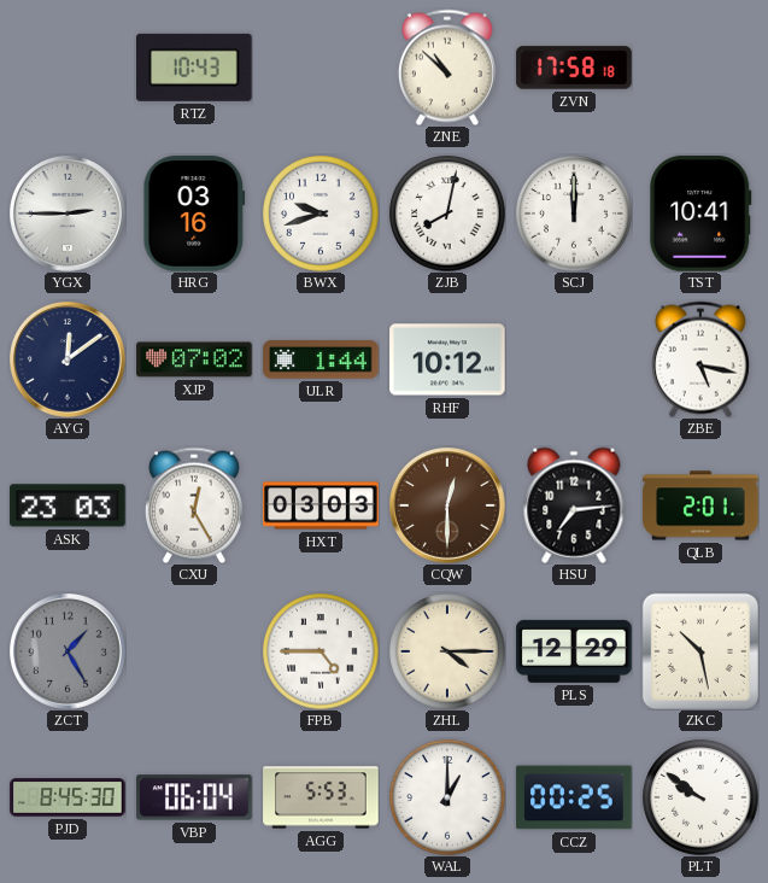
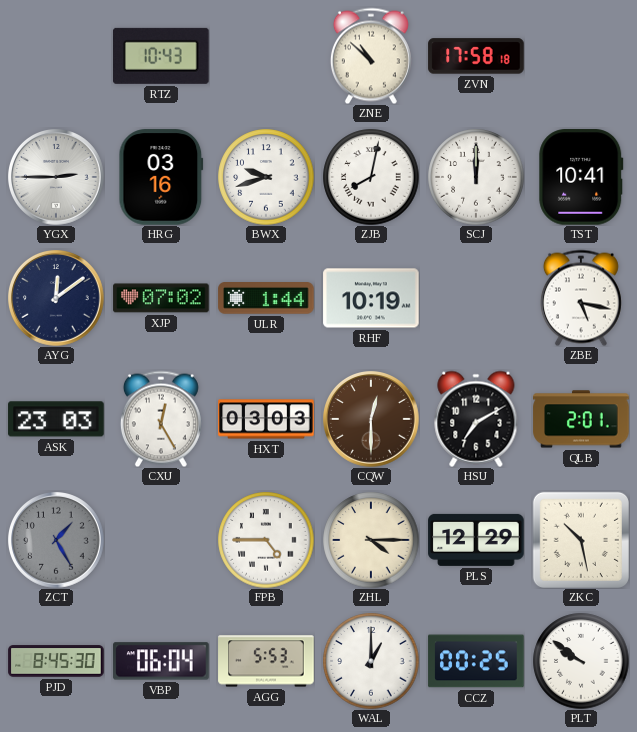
RHF: 10:12 -> 10:19
HSU: 7:14 -> 7:10
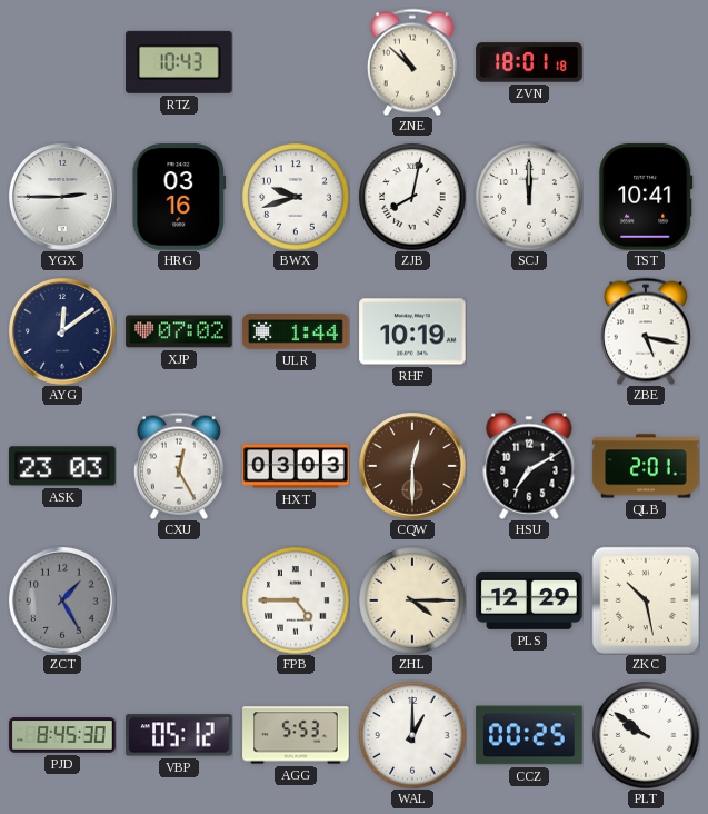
ZVN: 17:58 -> 18:01
VBP: 06:04 -> 05:12
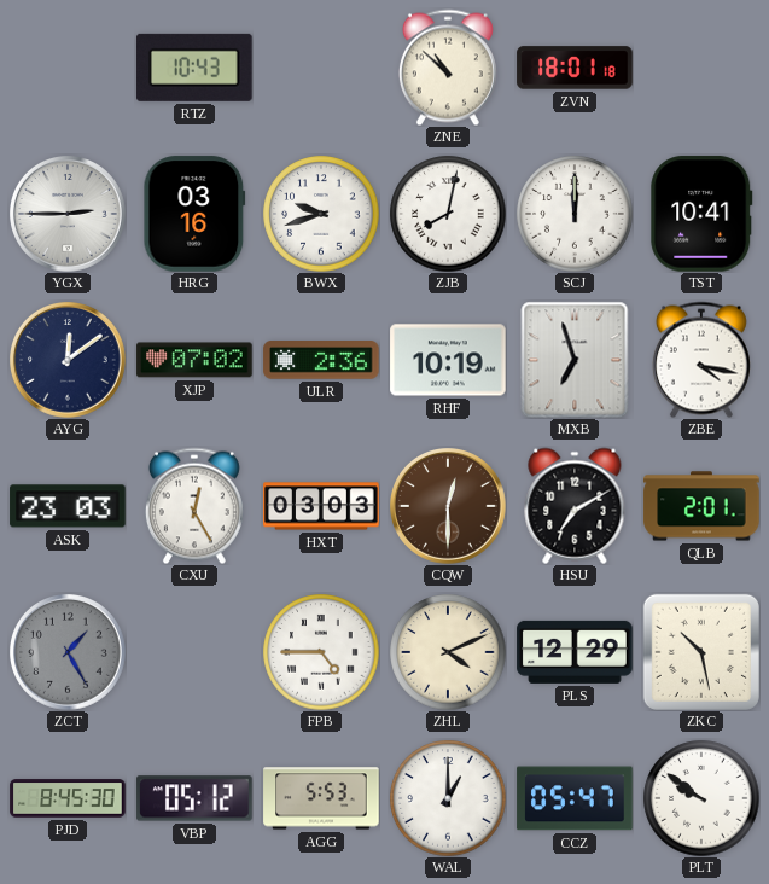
ULR: 1:44 -> 2:36
MXB: none -> 6:57
ZBE: 5:17 -> 4:17
ZHL: 4:15 -> 4:11
CCZ: 00:25 -> 05:47
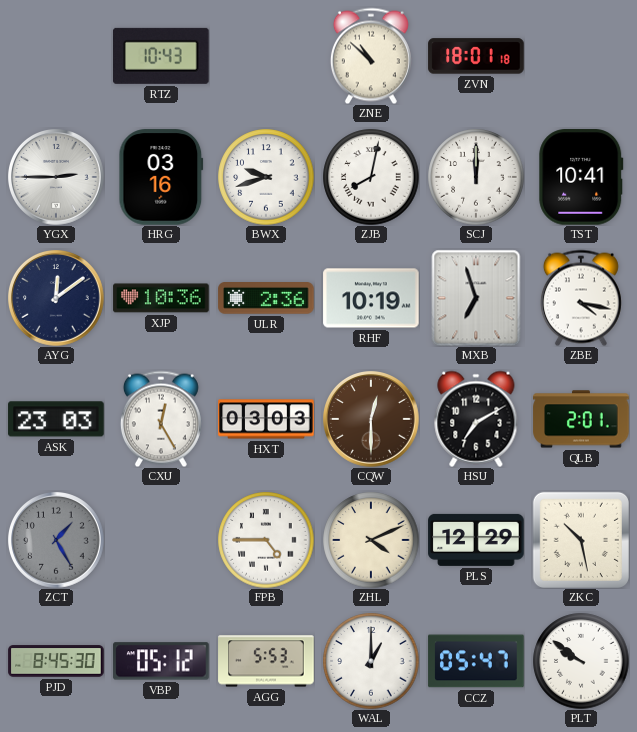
XJP: 07:02 -> 10:36
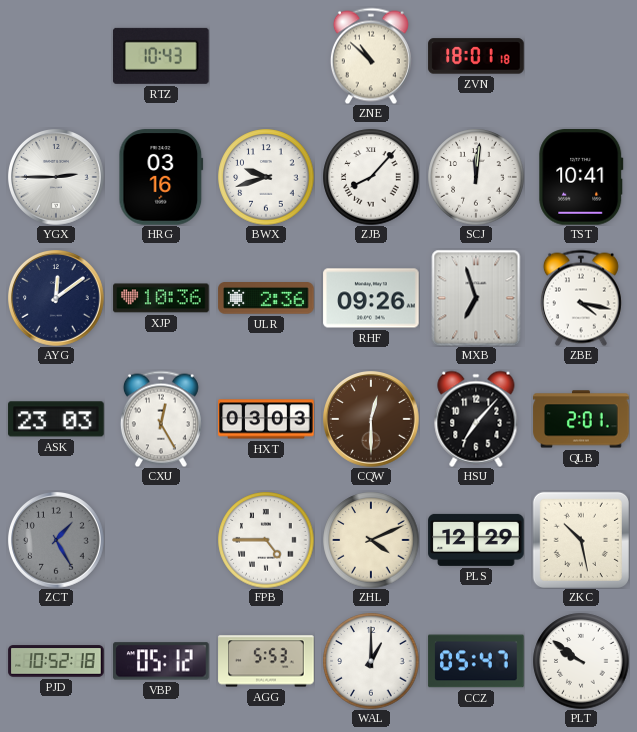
ZJB: 8:02 -> 8:07
SCJ: 12:00 -> 12:01
RHF: 10:19 -> 09:26
HSU: 7:10 -> 7:07
PJD: 8:45 -> 10:52
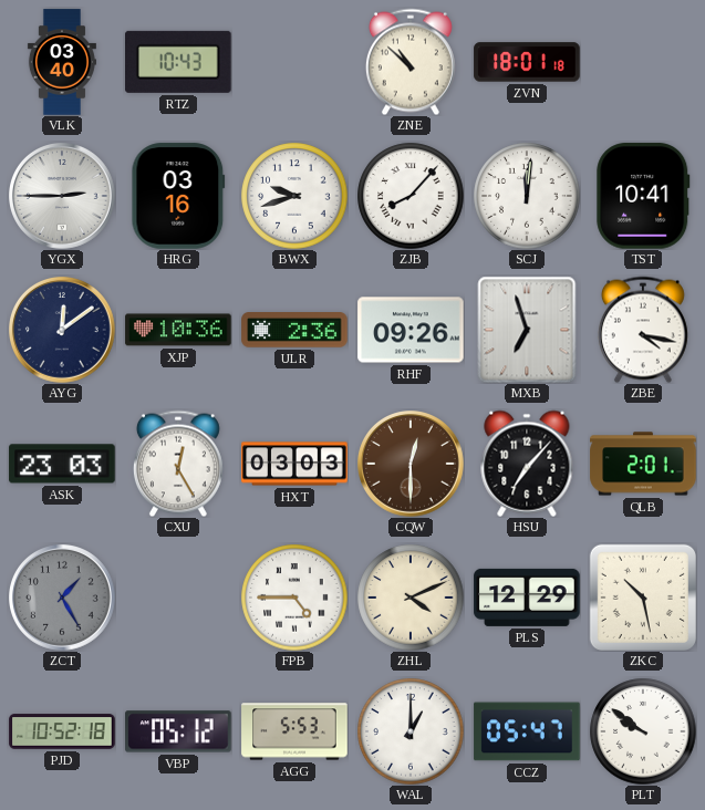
VLK: none -> 03:40
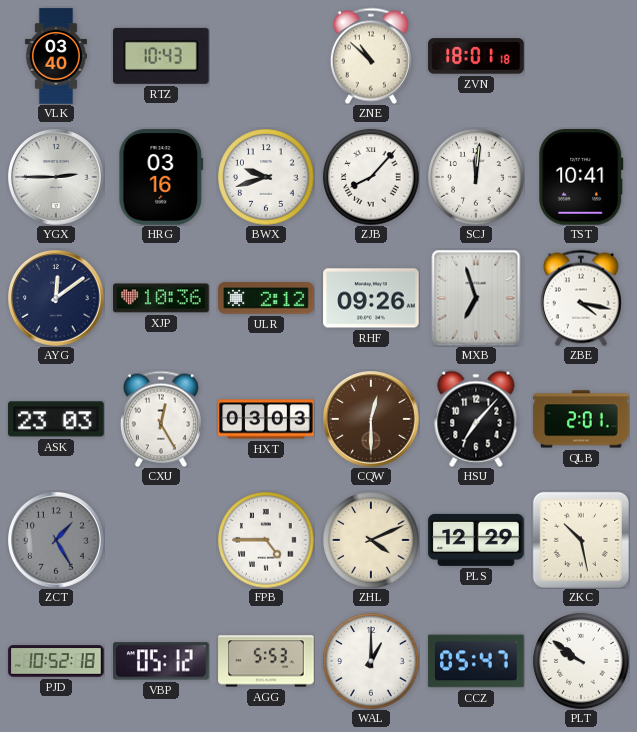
ULR: 2:36 -> 2:12
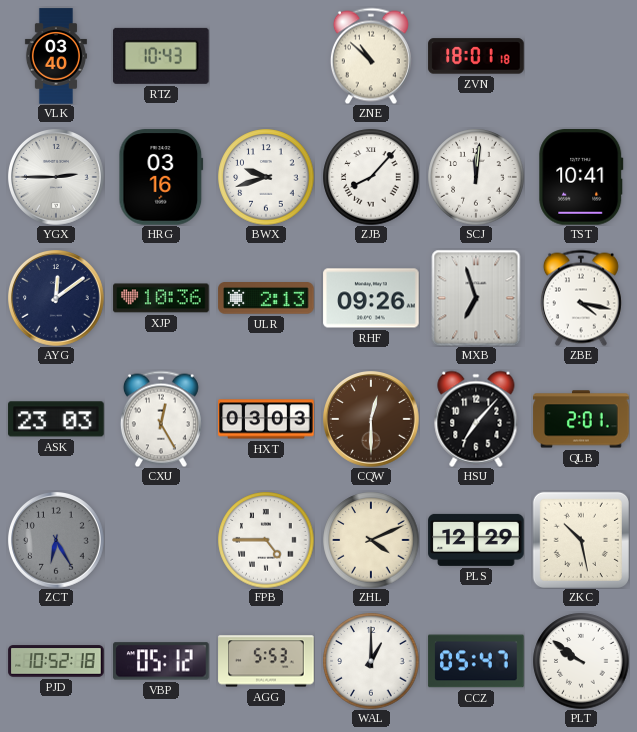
ULR: 2:12 -> 2:13
ZCT: 1:25 -> 6:25
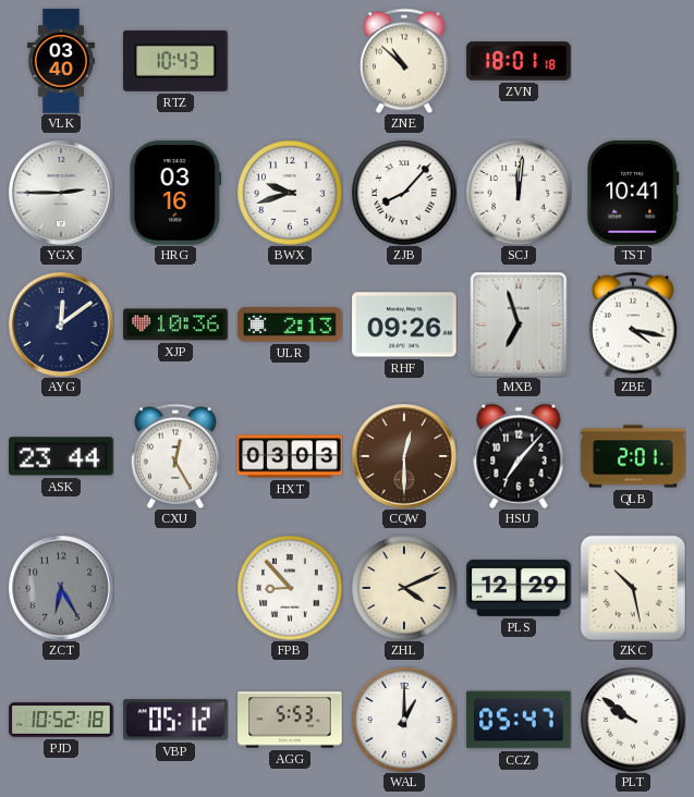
ASK: 23:03 -> 23:44
FPB: 4:45 -> 8:53
